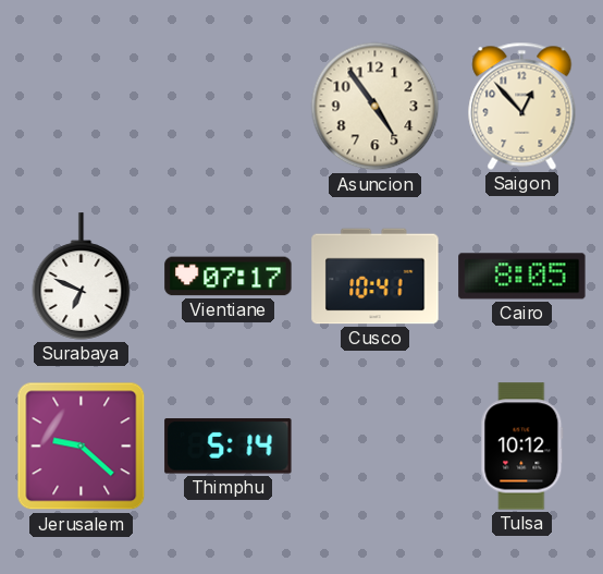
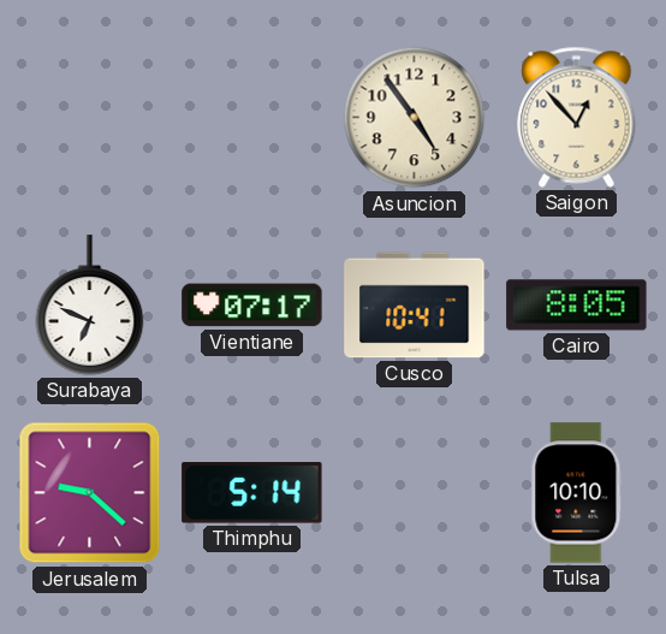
Tulsa: 10:12 -> 10:10
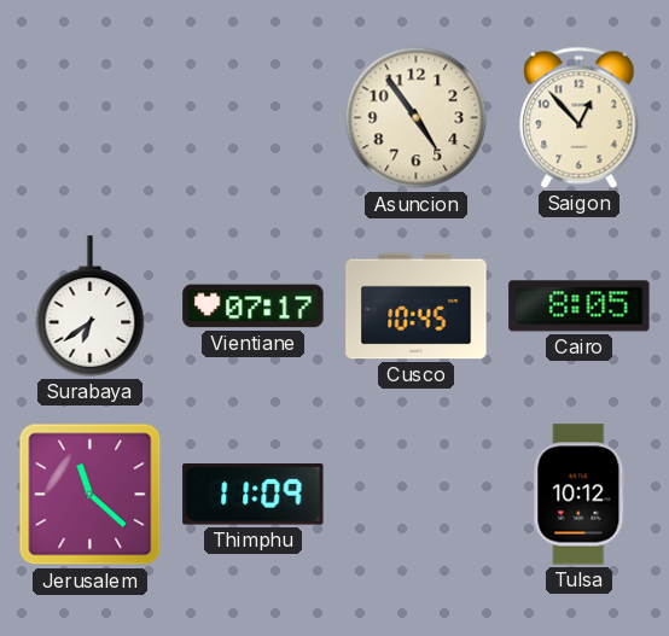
Surabaya: 6:49 -> 6:39
Cusco: 10:41 -> 10:45
Jerusalem: 9:22 -> 11:22
Thimphu: 5:14 -> 11:09
Tulsa: 10:10 -> 10:12
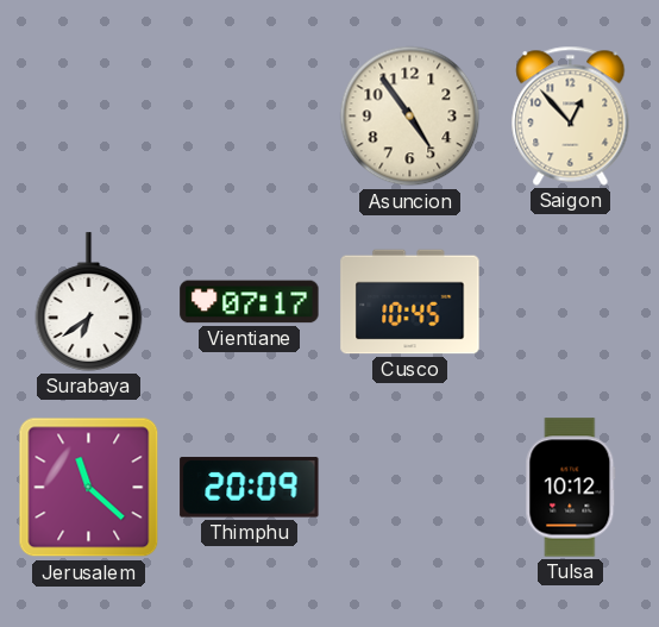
Cairo: 8:05 -> none
Thimphu: 11:09 -> 20:09
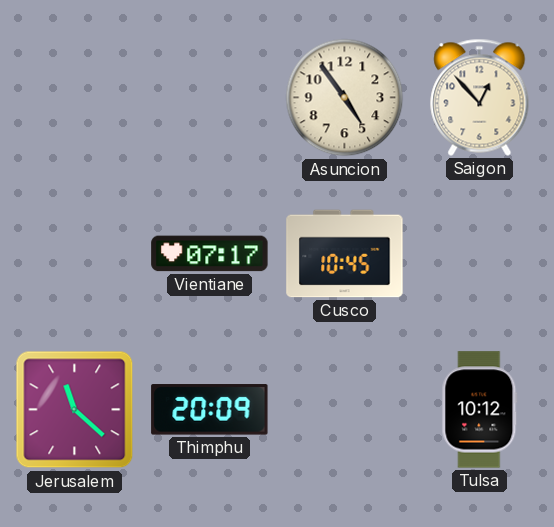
Surabaya: 6:39 -> none
